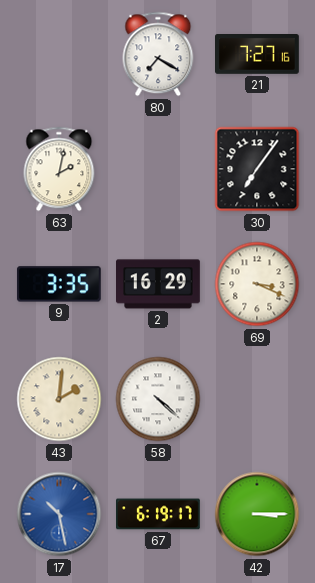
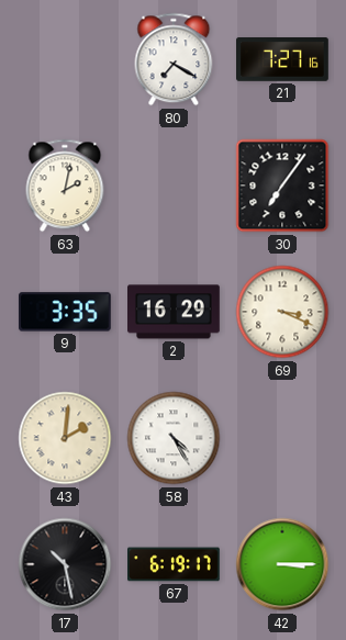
58: 4:22 -> 4:25
17 dial: blue -> black
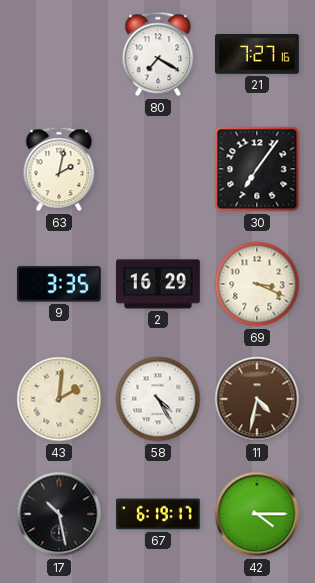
11: none -> 4:32
42: 3:15 -> 4:15
